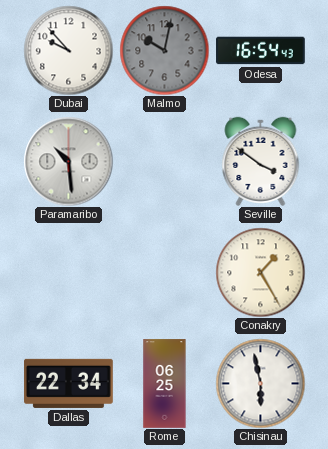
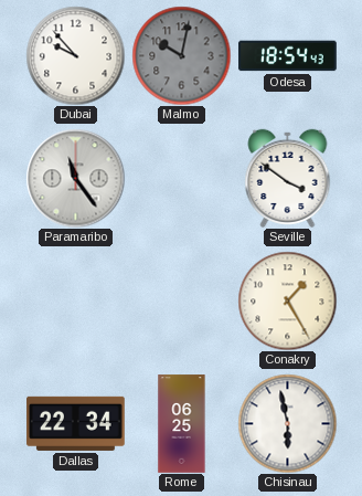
Odesa: 16:54 -> 18:54
Paramaribo: 10:29 -> 11:24
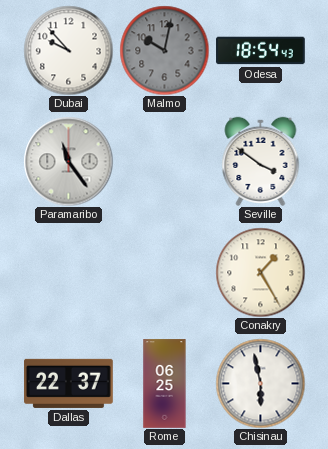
Dallas: 22:34 -> 22:37
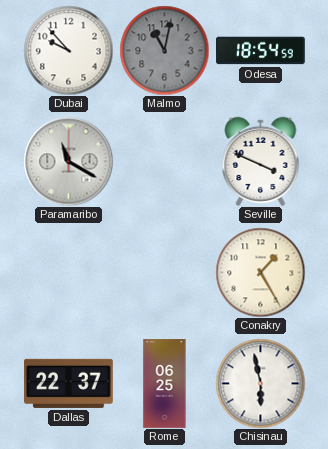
Malmo: 10:02 -> 11:02
Odesa: 18:54:43 -> 18:54:59
Paramaribo: 11:24 -> 11:20
Seville: 3:51 -> 3:49
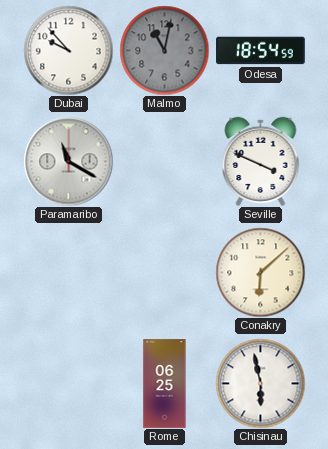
Conakry: 1:25 -> 6:08
Dallas: 22:37 -> none
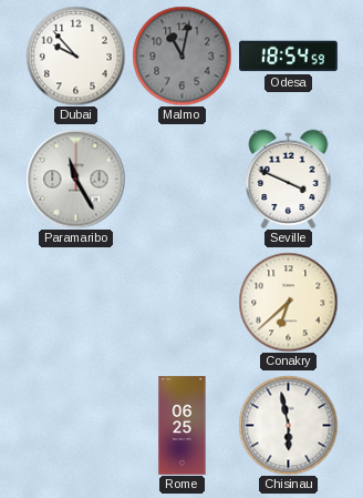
Paramaribo: 11:20 -> 11:25
Conakry: 6:08 -> 6:38
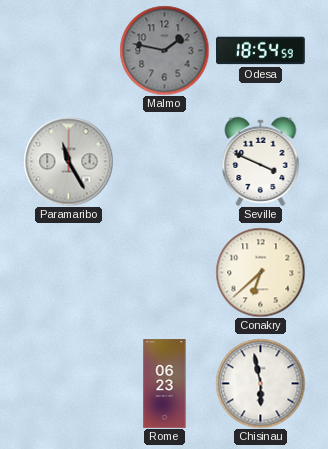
Dubai: 9:53 -> none
Malmo: 11:02 -> 1:47
Rome: 06:25 -> 06:23
